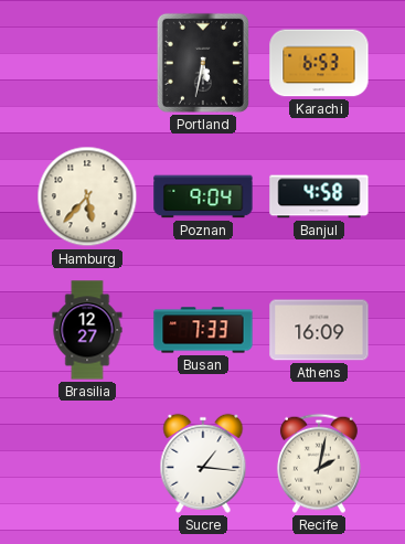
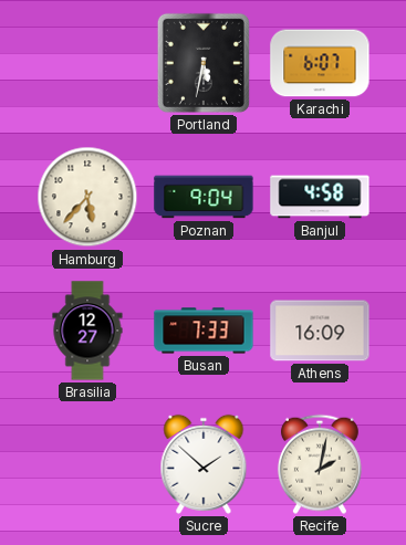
Karachi: 6:53 -> 6:07
Sucre: 1:16 -> 1:52
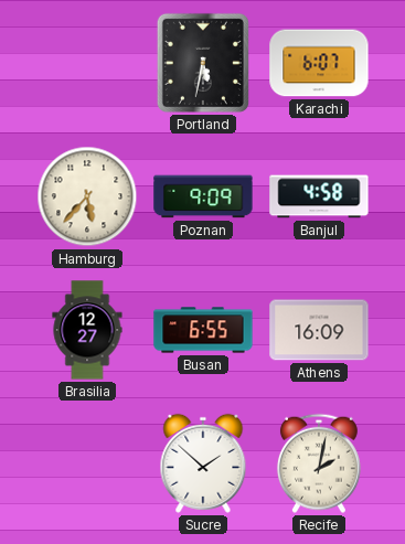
Poznan: 9:04 -> 9:09
Busan: 7:33 -> 6:55
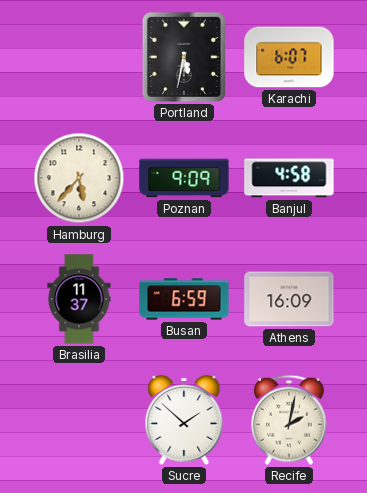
Brasilia: 12:27 -> 11:37
Busan: 6:55 -> 6:59
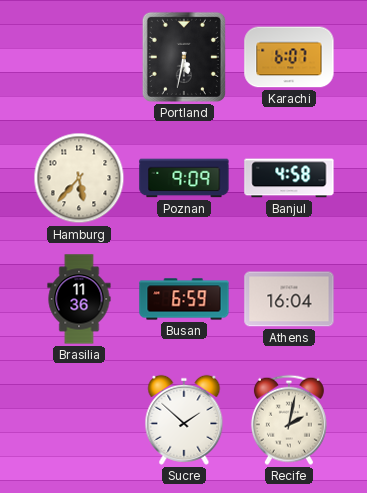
Brasilia: 11:37 -> 11:36
Athens: 16:09 -> 16:04
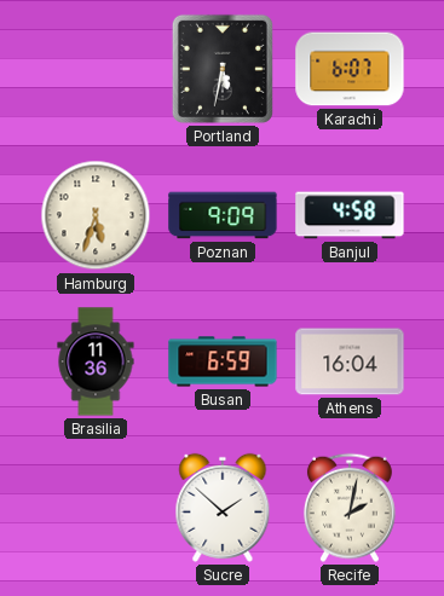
Hamburg: 5:37 -> 5:33
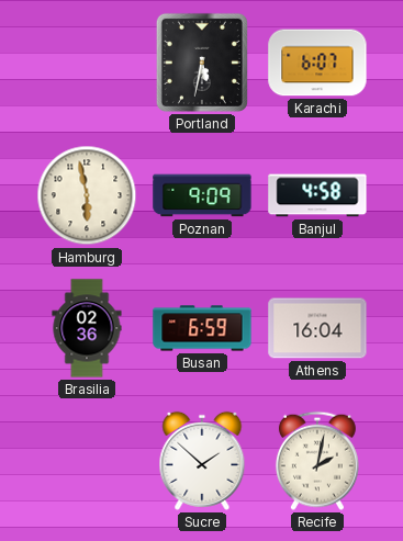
Hamburg: 5:33 -> 5:58
Brasilia: 11:36 -> 02:36
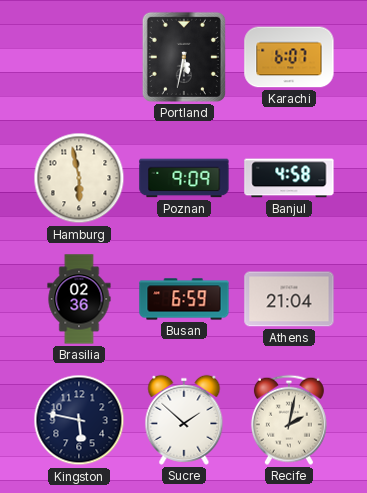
Athens: 16:04 -> 21:04
Kingston: none -> 5:47
